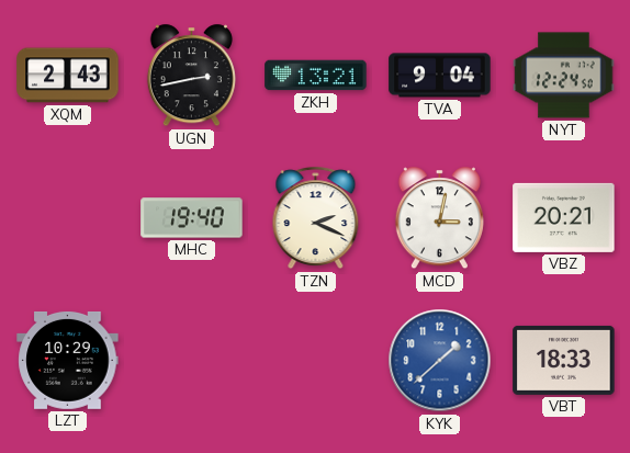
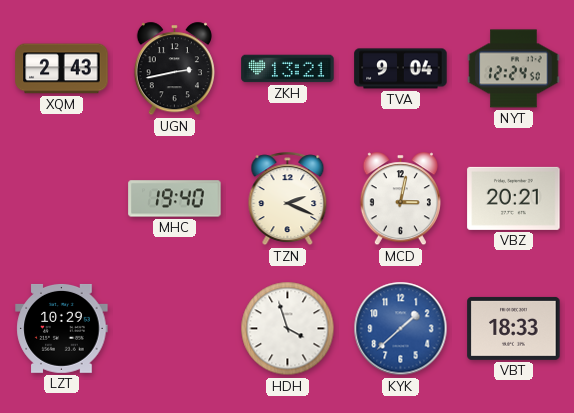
HDH: none -> 3:57
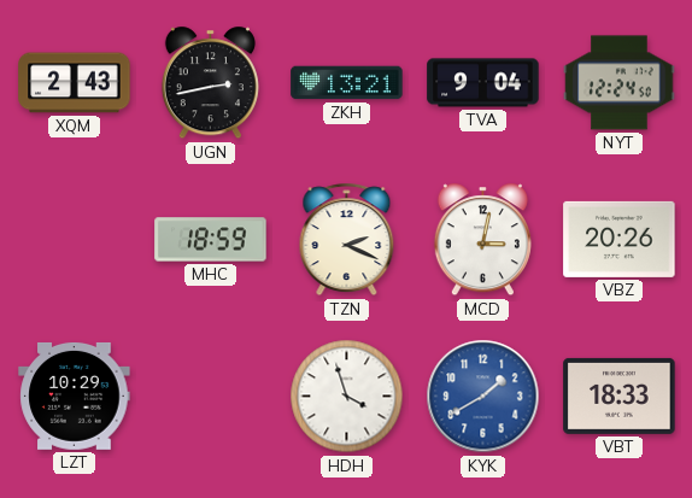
MHC: 19:40 -> 18:59
VBZ: 20:21 -> 20:26
KYK: 1:38 -> 1:40
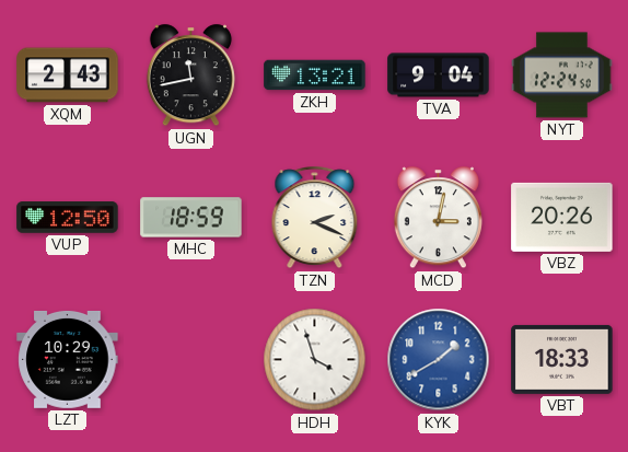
UGN: 2:43 -> 11:43
VUP: none -> 12:50
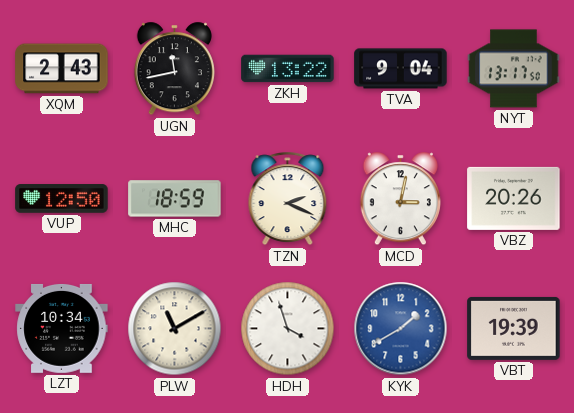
ZKH: 13:21 -> 13:22
NYT: 12:24 -> 13:17
LZT: 10:29 -> 10:34
PLW: none -> 11:10
VBT: 18:33 -> 19:39
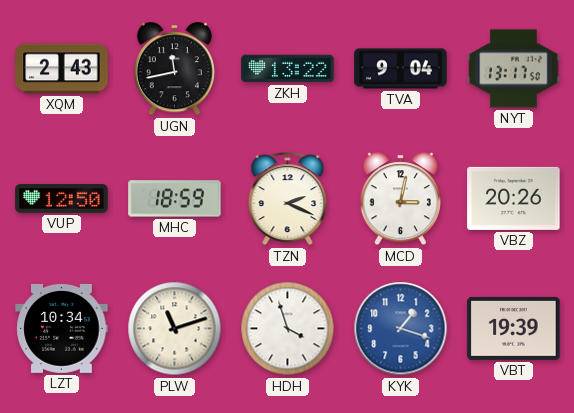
PLW: 11:10 -> 11:12
KYK: 1:40 -> 1:18
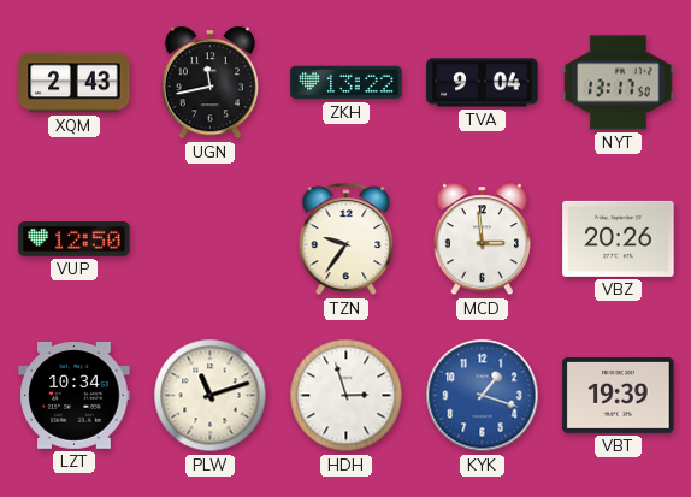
MHC: 18:59 -> none
TZN: 2:19 -> 9:36
MCD: 3:02 -> 2:59
HDH: 3:57 -> 2:57
